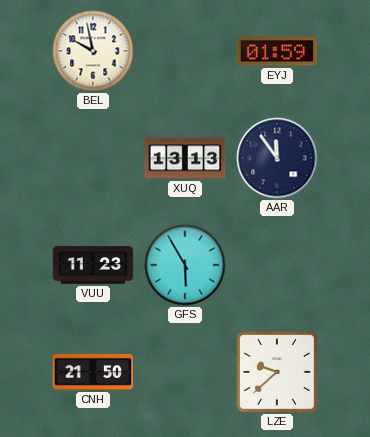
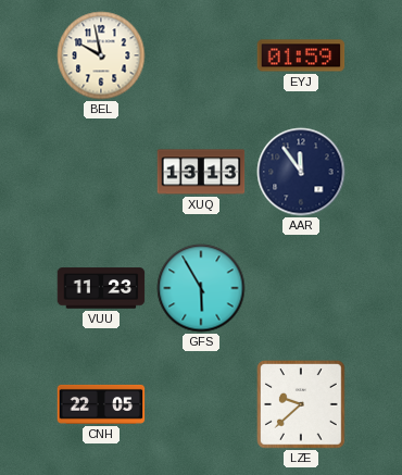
CNH: 21:50 -> 22:05
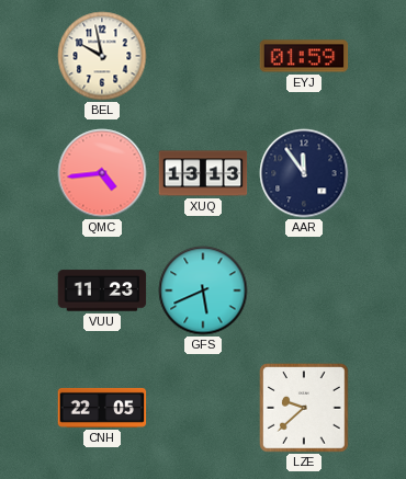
QMC: none -> 4:44
GFS: 5:55 -> 5:41
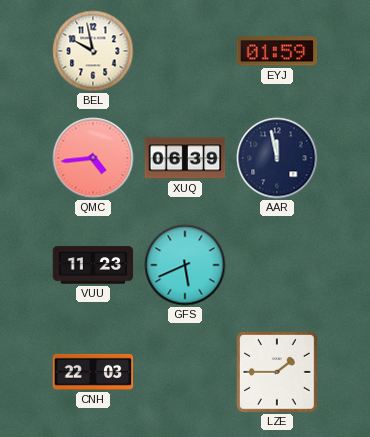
XUQ: 13:13 -> 06:39
AAR: 11:54 -> 11:58
CNH: 22:05 -> 22:03
LZE: 9:38 -> 1:45
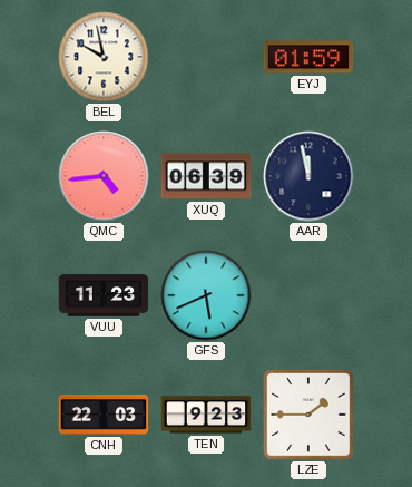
TEN: none -> 9:23
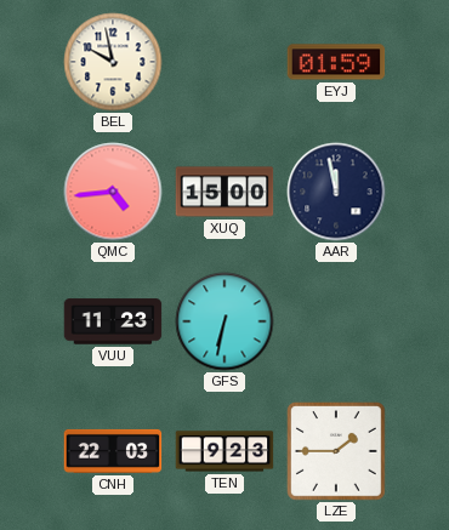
XUQ: 06:39 -> 15:00
GFS: 5:41 -> 6:32
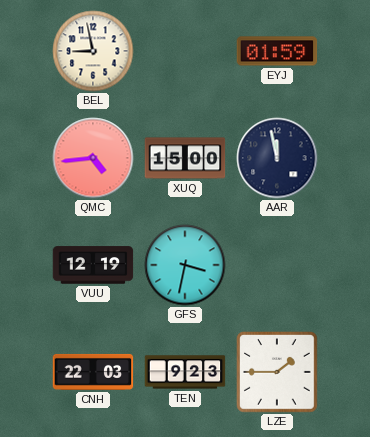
BEL: 9:58 -> 8:58
VUU: 11:23 -> 12:19
GFS: 6:32 -> 3:32
